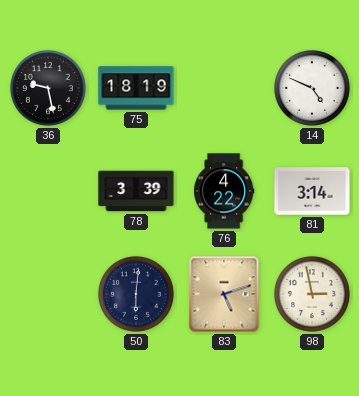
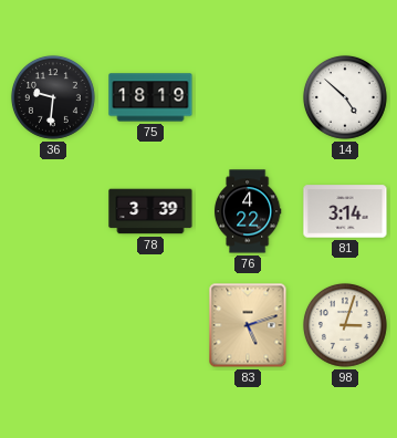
36: 9:28 -> 9:31
14: 4:49 -> 4:52
50: 6:01 -> none
98: 2:58 -> 3:03
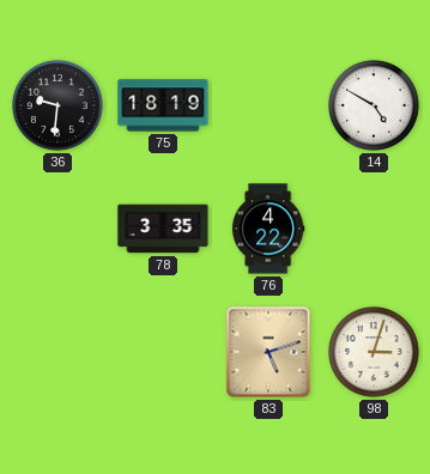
14: 4:52 -> 4:50
78: 3:39 -> 3:35
81: 3:14 -> none
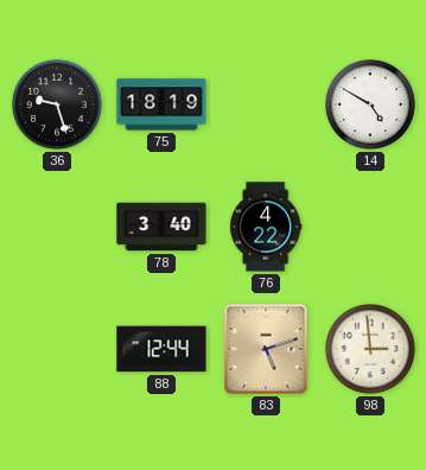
36: 9:31 -> 9:27
78: 3:35 -> 3:40
88: none -> 12:44
98: 3:03 -> 2:59
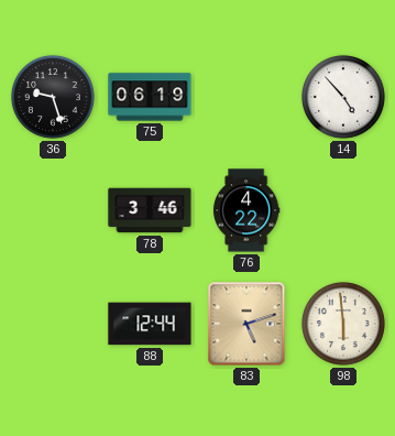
75: 18:19 -> 06:19
14: 4:50 -> 4:53
78: 3:40 -> 3:46
98: 2:59 -> 5:59
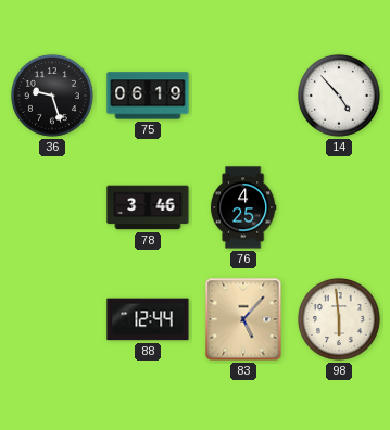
76: 4:22 -> 4:25
83: 5:12 -> 5:07
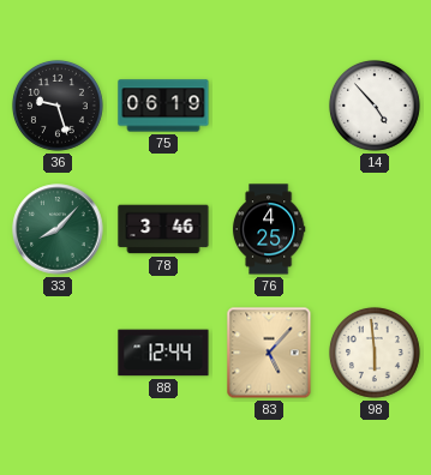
33: none -> 8:07
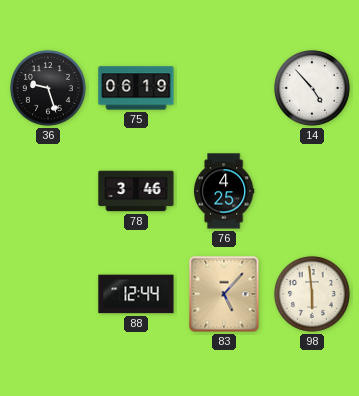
33: 8:07 -> none
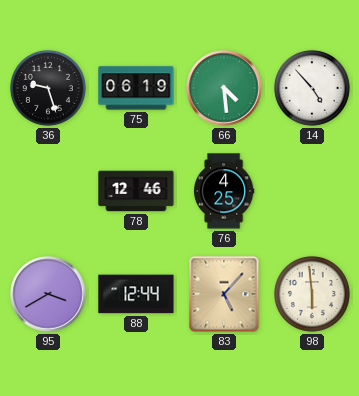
66: none -> 4:29
78: 3:46 -> 12:46
95: none -> 3:40
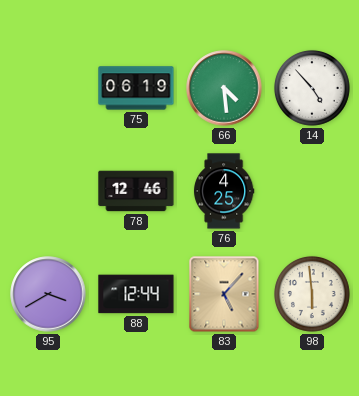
36: 9:27 -> none
